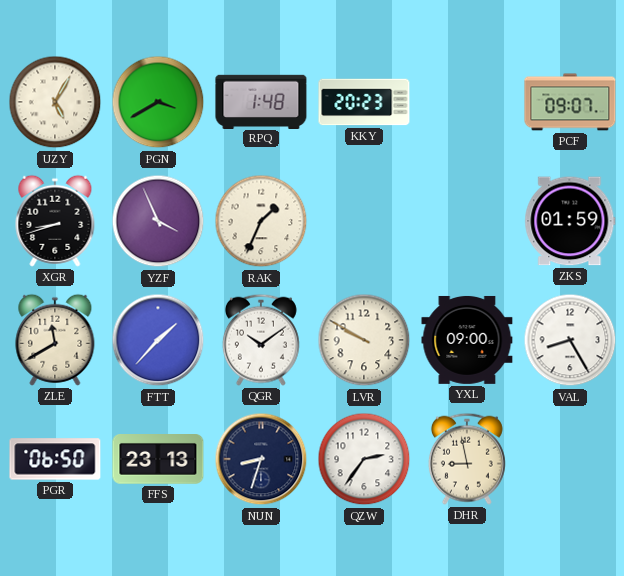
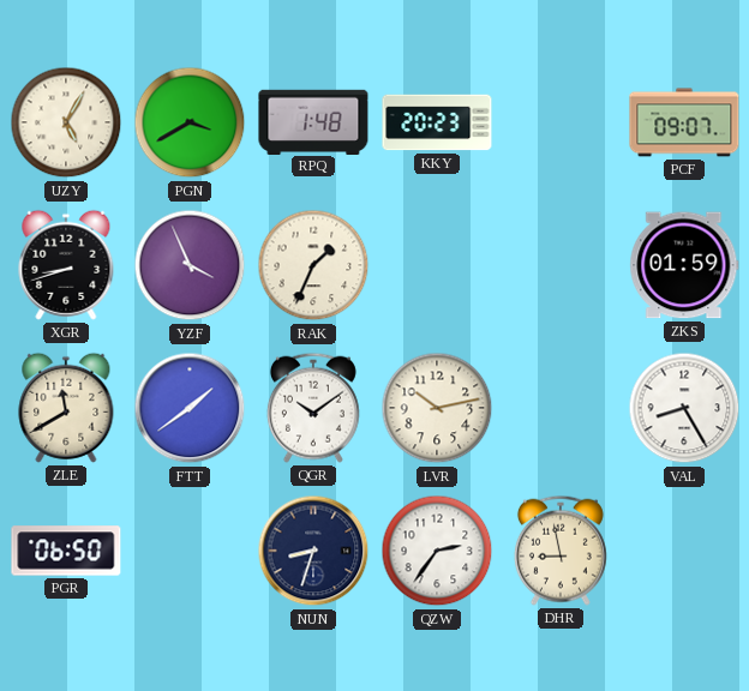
FTT: 1:37 -> 1:39
LVR: 9:50 -> 10:13
YXL: 09:00 -> none
FFS: 23:13 -> none
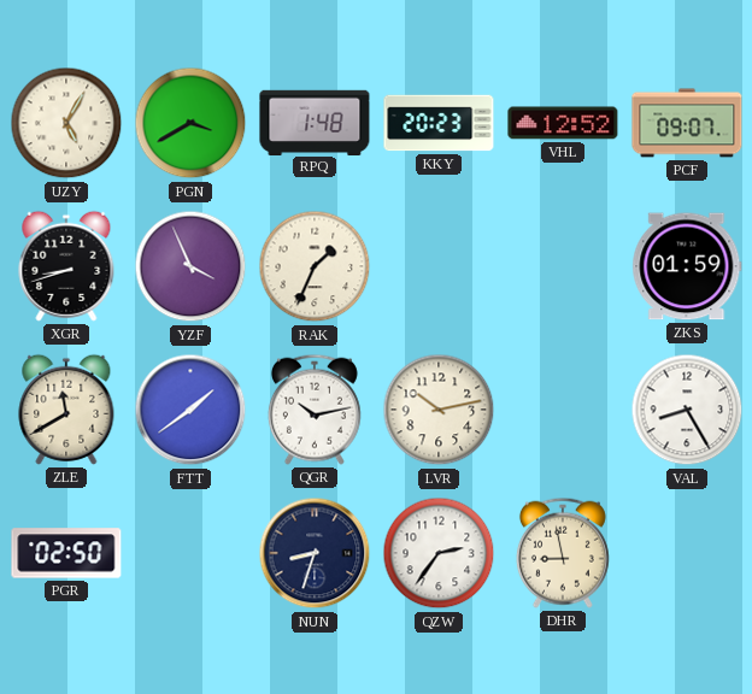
VHL: none -> 12:52
QGR: 10:09 -> 10:13
PGR: 06:50 -> 02:50
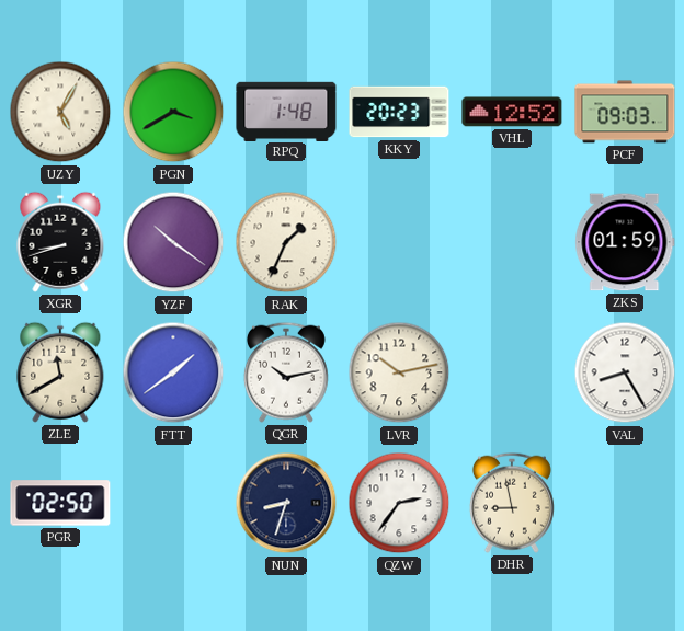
PCF: 09:07 -> 09:03
YZF: 3:56 -> 10:21
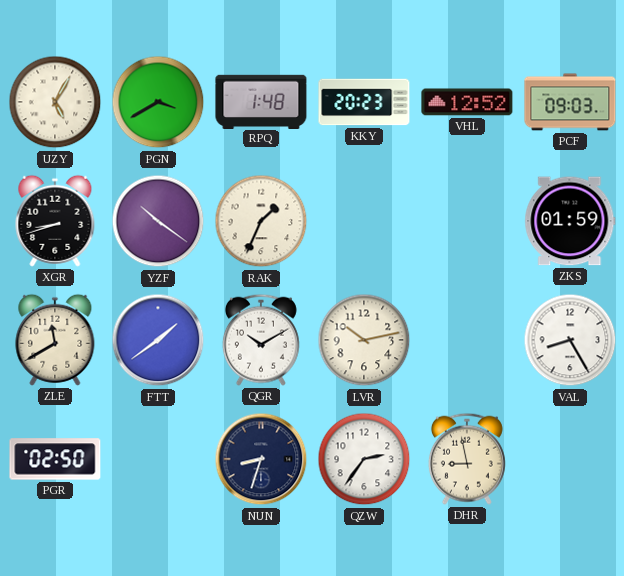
QGR: 10:13 -> 10:10
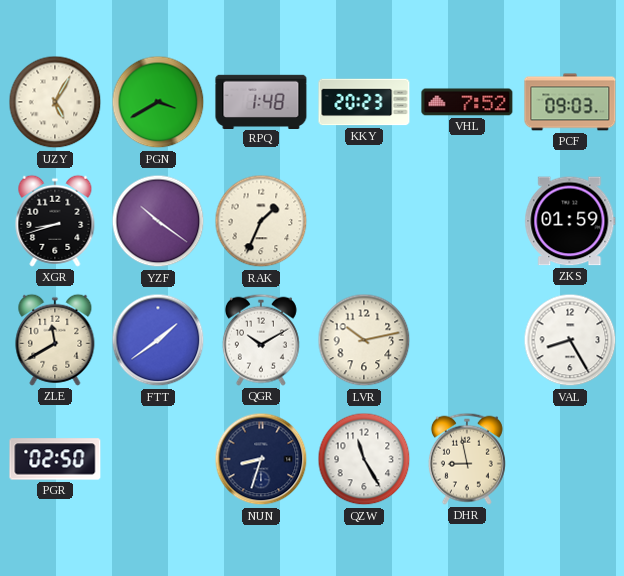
VHL: 12:52 -> 7:52
QZW: 2:36 -> 11:25
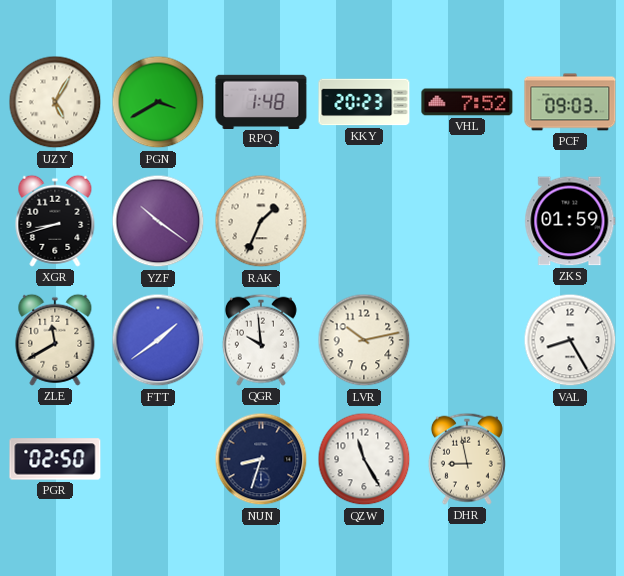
QGR: 10:10 -> 9:59
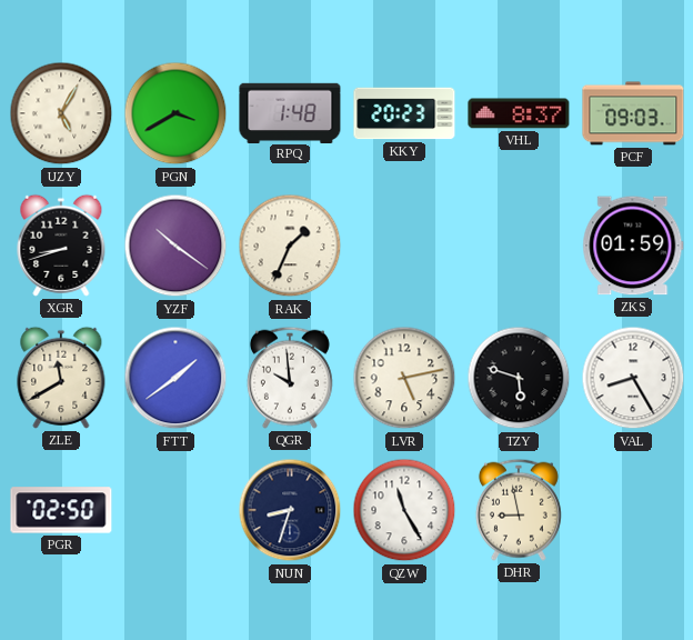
VHL: 7:52 -> 8:37
LVR: 10:13 -> 5:13
TZY: none -> 5:48
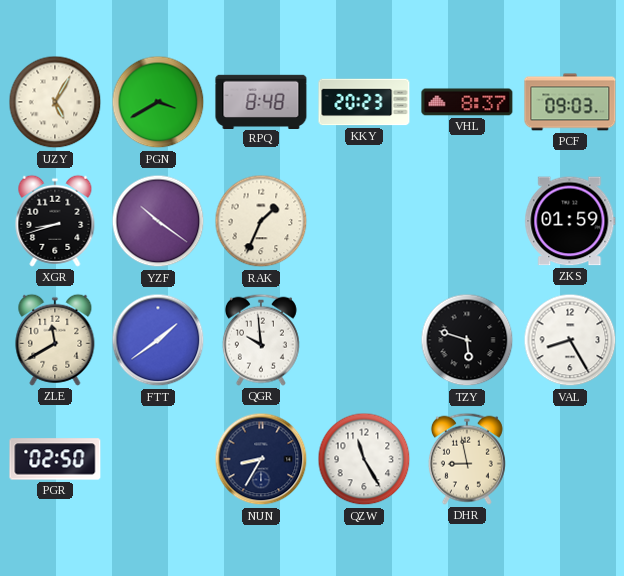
RPQ: 1:48 -> 8:48
LVR: 5:13 -> none
NUN: 8:33 -> 8:35
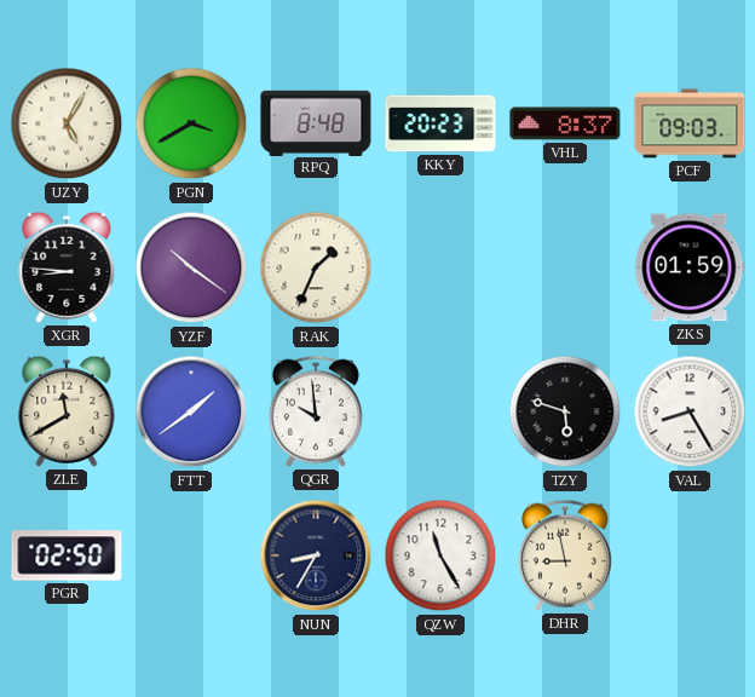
XGR: 8:42 -> 8:46
